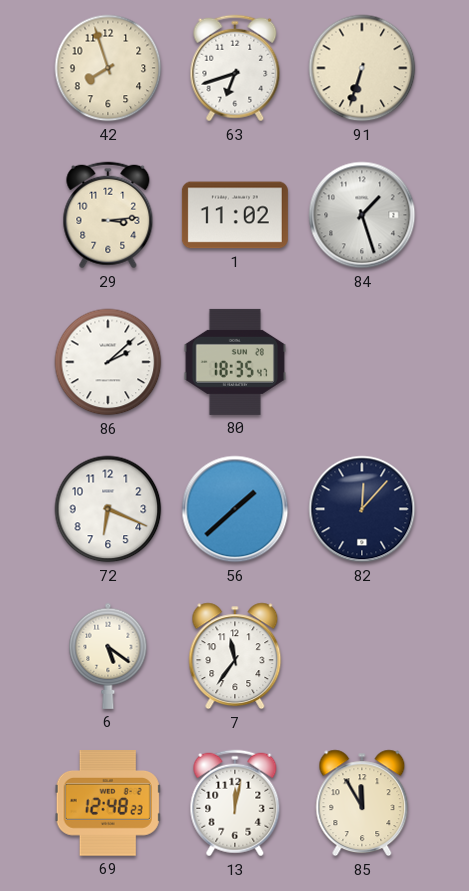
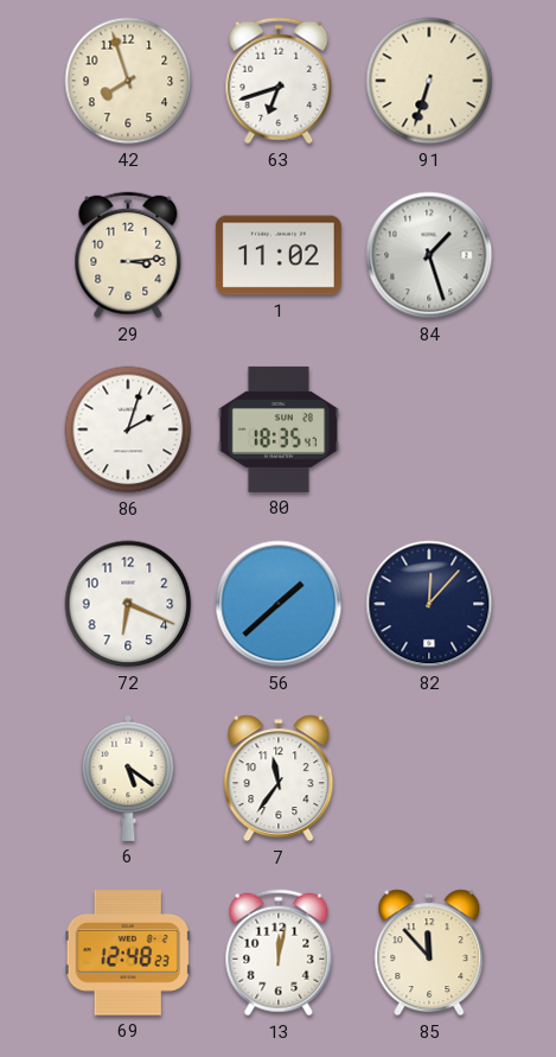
86: 2:08 -> 2:03
85: 11:55 -> 11:53
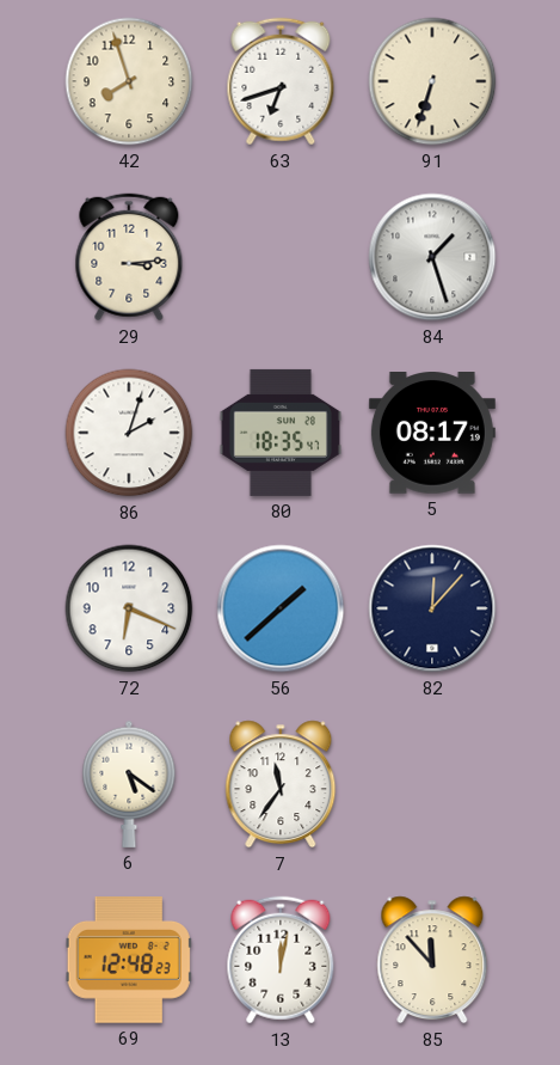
1: 11:02 -> none
5: none -> 08:17
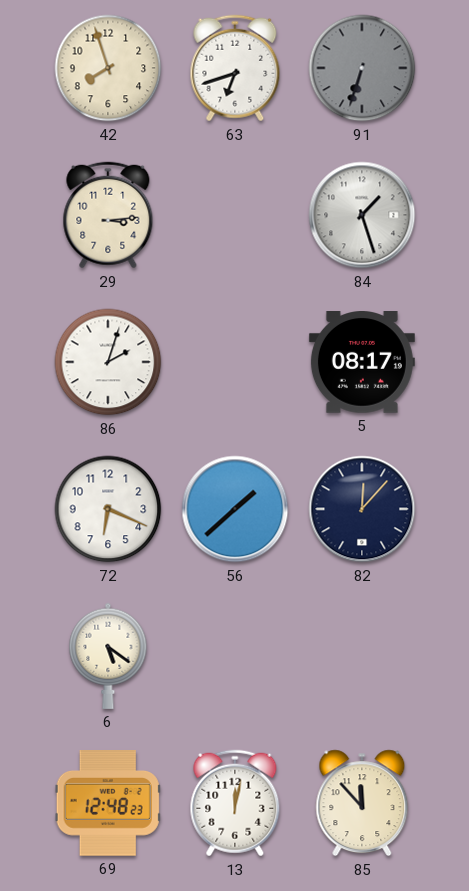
91 dial: cream -> grey
80: 18:35 -> none
7: 11:36 -> none
